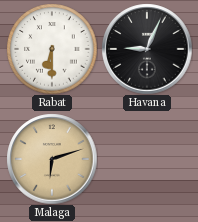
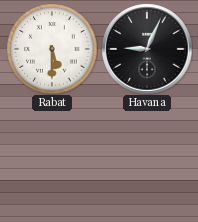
Rabat: 6:30 -> 5:30
Malaga: 6:12 -> none
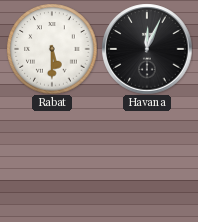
Havana: 9:04 -> 12:04
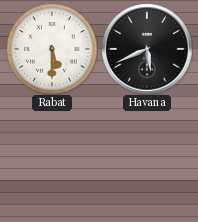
Havana: 12:04 -> 5:41
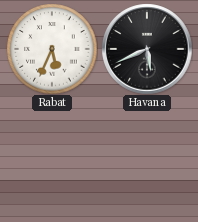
Rabat: 5:30 -> 5:34
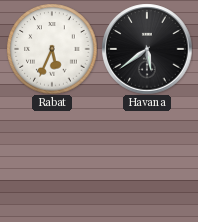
Havana: 5:41 -> 5:39
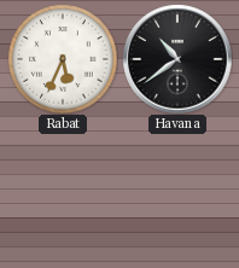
Havana: 5:39 -> 10:39
